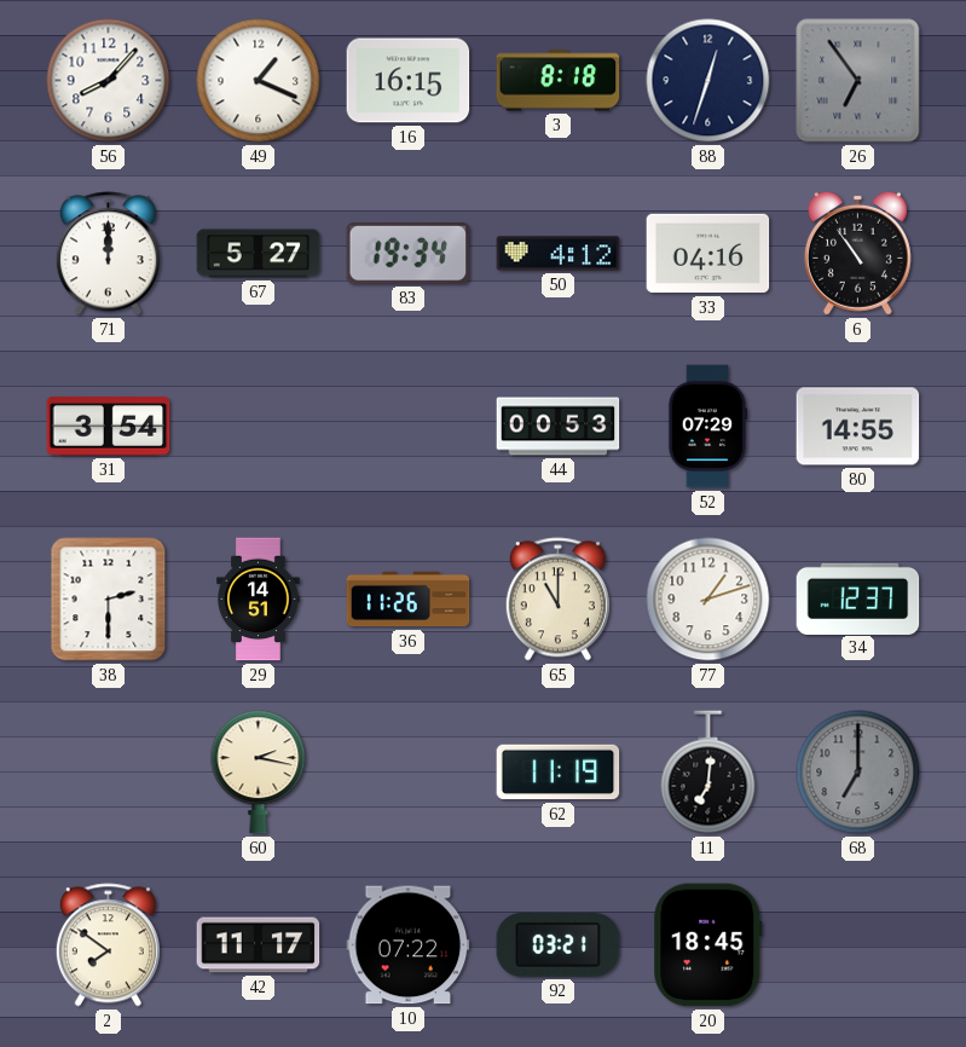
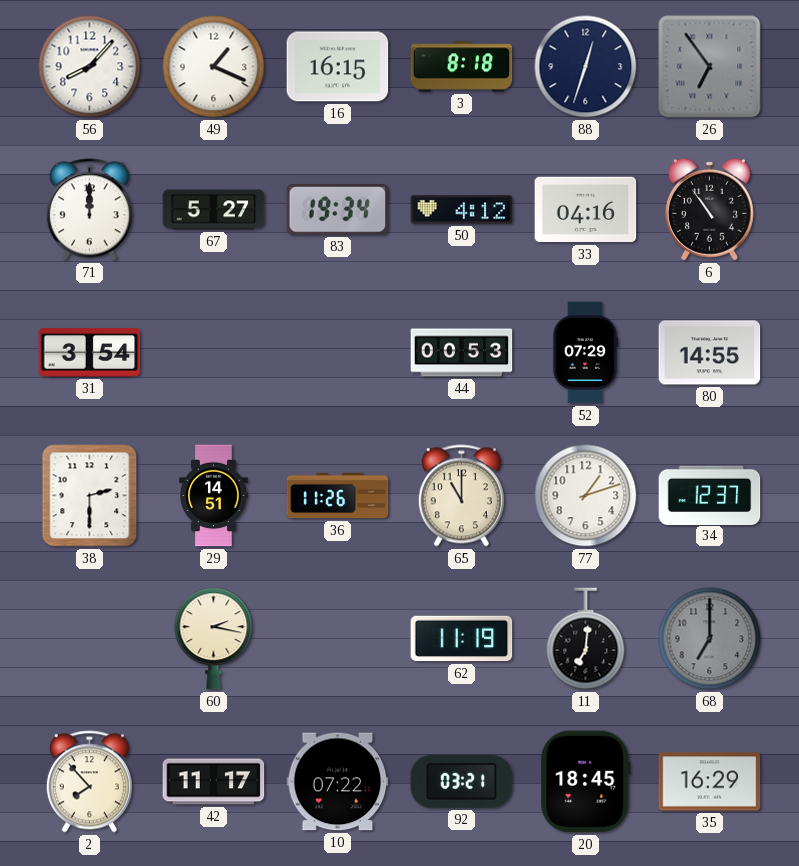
2: 7:51 -> 7:53
35: none -> 16:29
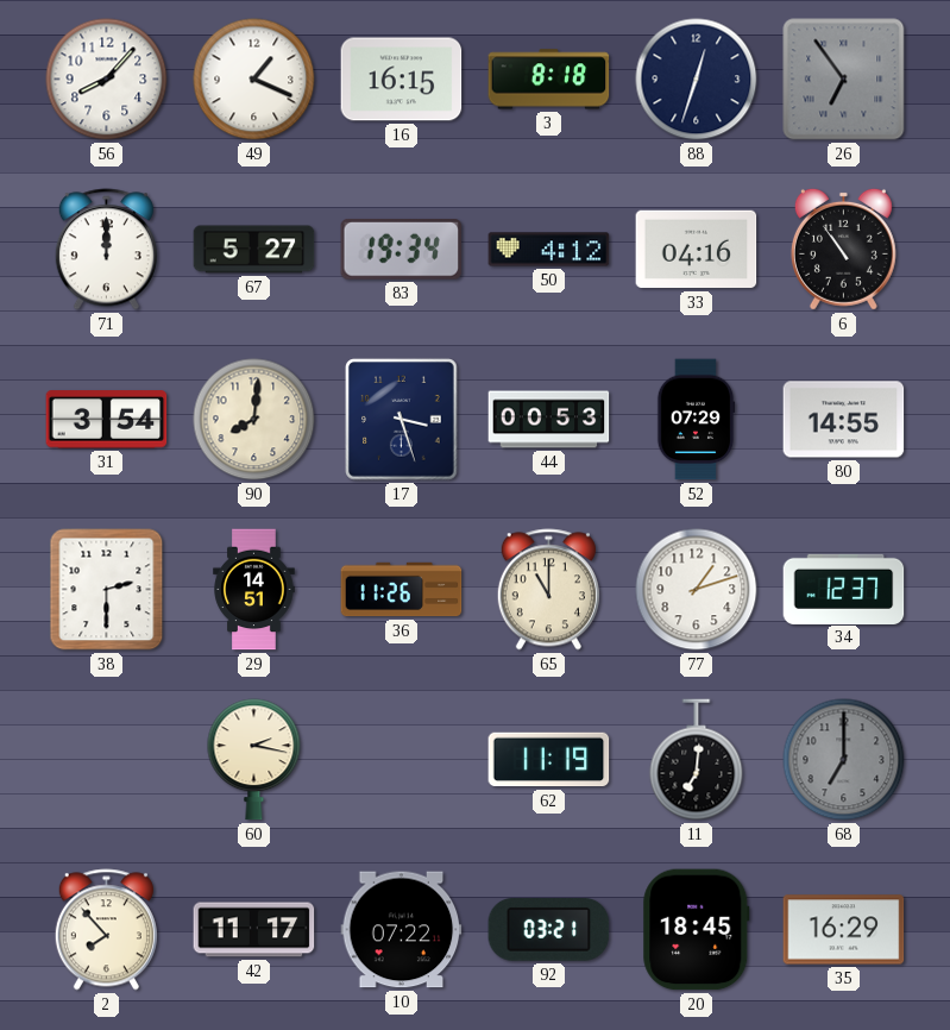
90: none -> 8:01
17: none -> 3:27
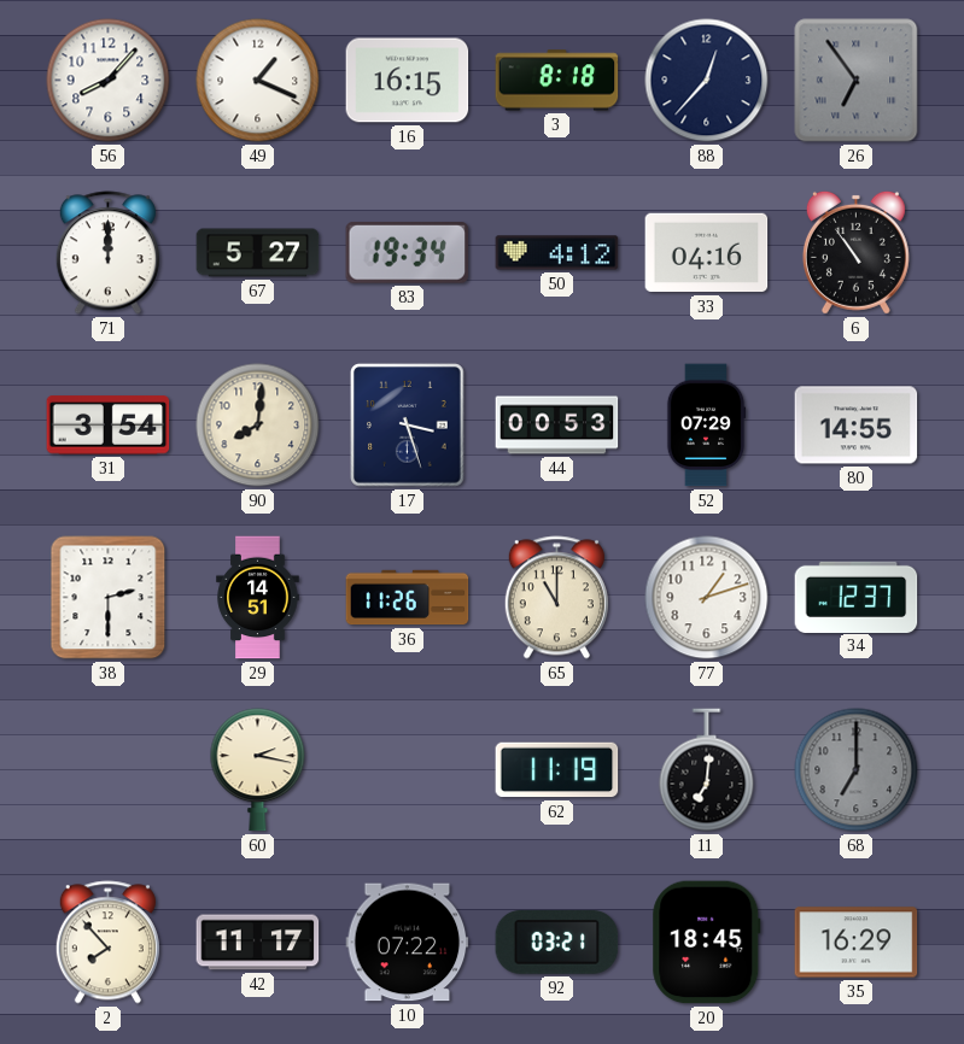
88: 12:33 -> 12:37
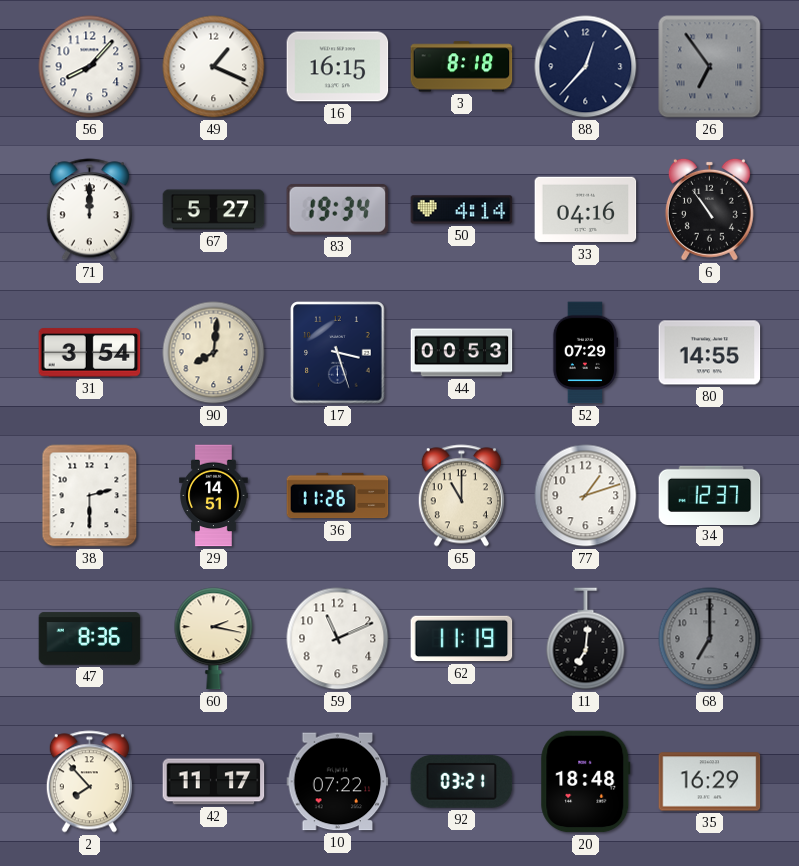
50: 4:12 -> 4:14
47: none -> 8:36
59: none -> 11:11
20: 18:45 -> 18:48
